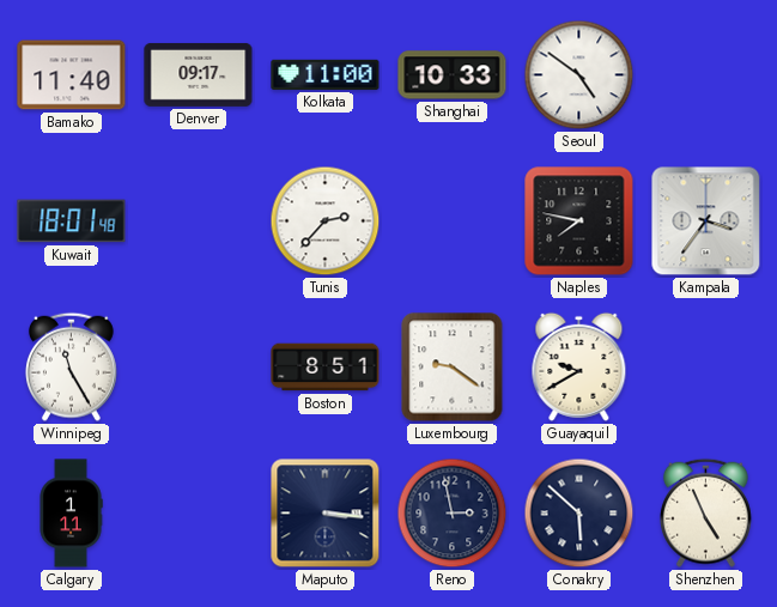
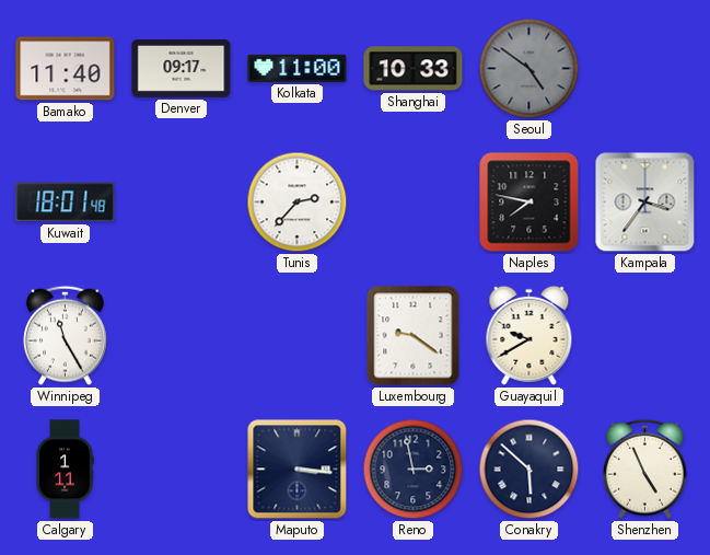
Seoul dial: white -> grey
Boston: 8:51 -> none
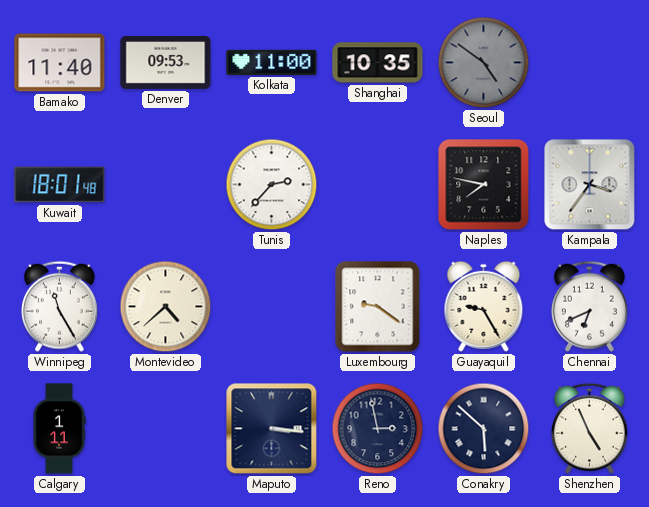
Denver: 09:17 -> 09:53
Shanghai: 10:33 -> 10:35
Montevideo: none -> 4:38
Guayaquil: 9:40 -> 9:25
Chennai: none -> 6:41
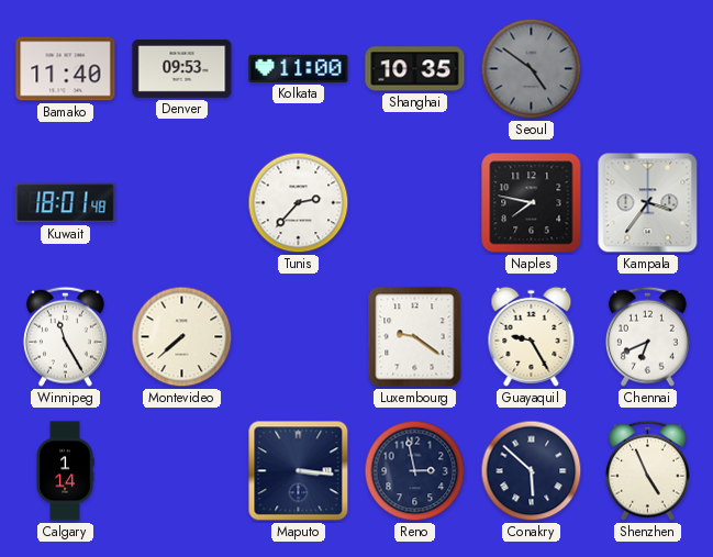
Montevideo: 4:38 -> 7:38
Calgary: 1:11 -> 1:14
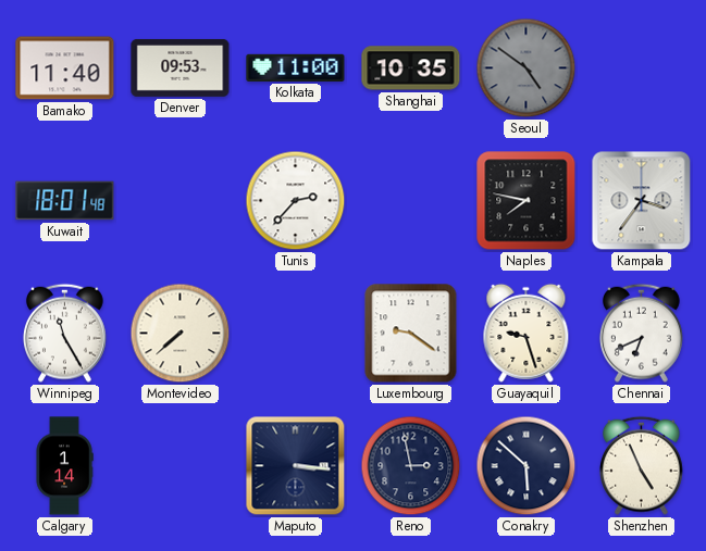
Guayaquil: 9:25 -> 9:27
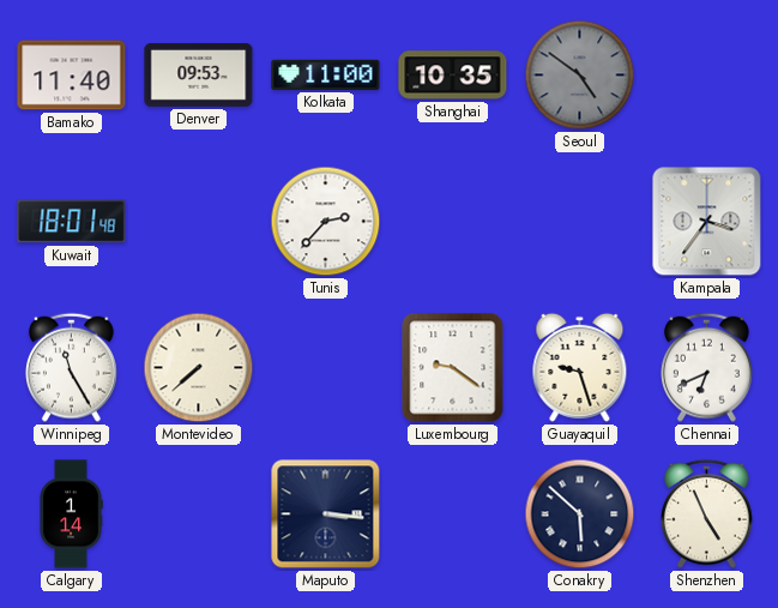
Naples: 7:47 -> none
Reno: 2:58 -> none
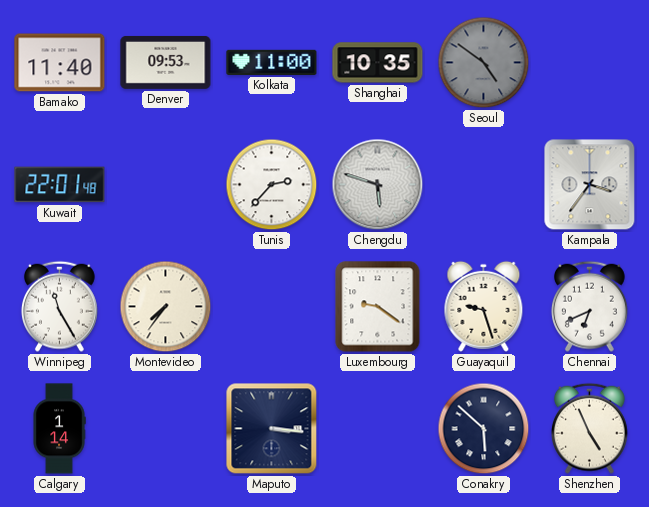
Kuwait: 18:01 -> 22:01
Chengdu: none -> 5:48
Montevideo: 7:38 -> 7:36
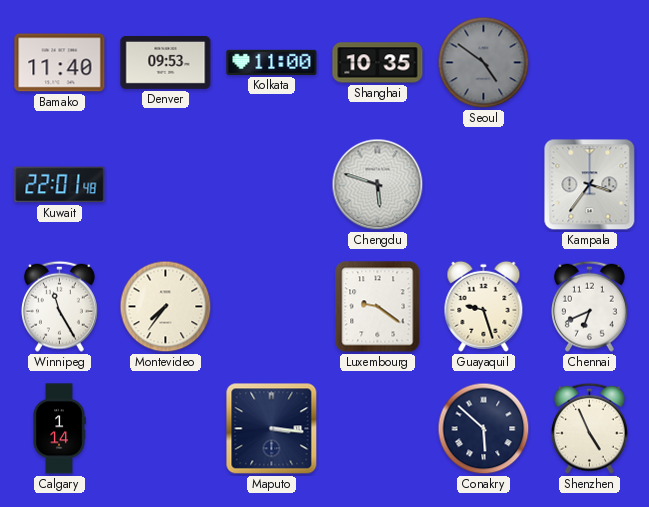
Tunis: 2:37 -> none
